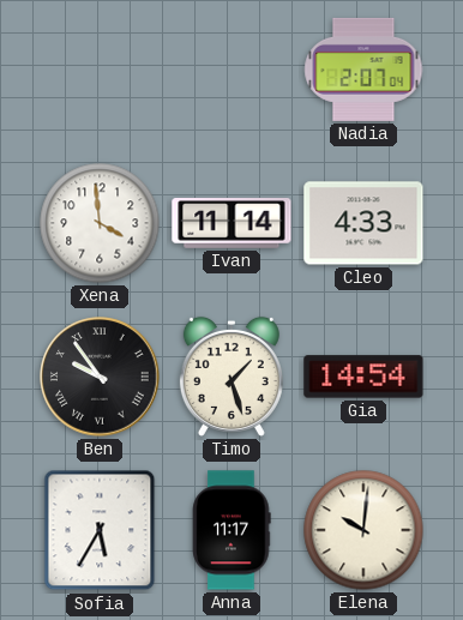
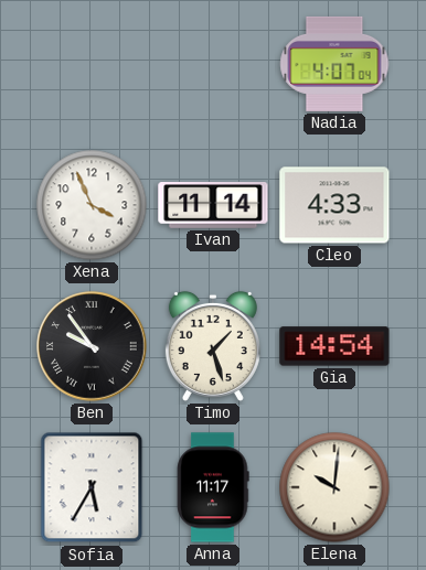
Nadia: 2:07 -> 4:07
Xena: 3:59 -> 3:56
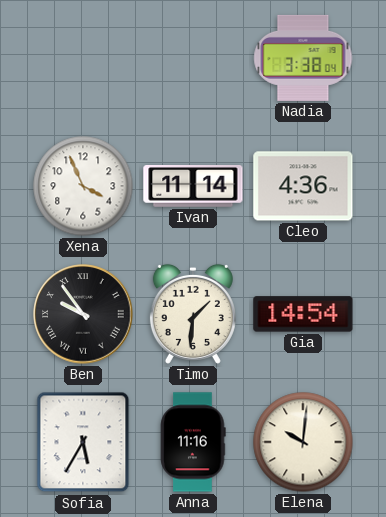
Nadia: 4:07 -> 3:38
Cleo: 4:33 -> 4:36
Timo: 1:27 -> 1:31
Anna: 11:17 -> 11:16
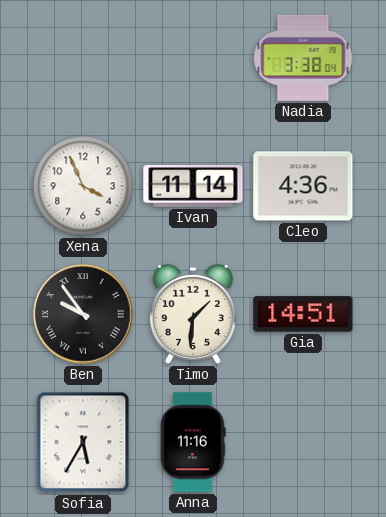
Gia: 14:54 -> 14:51
Elena: 10:01 -> none
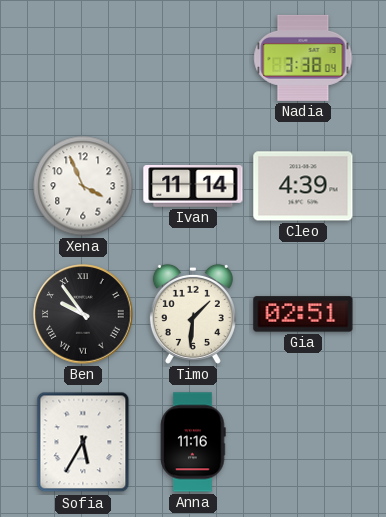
Cleo: 4:36 -> 4:39
Gia: 14:51 -> 02:51
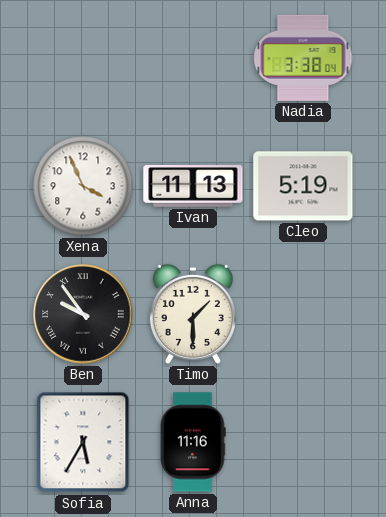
Ivan: 11:14 -> 11:13
Cleo: 4:39 -> 5:19
Timo: 1:31 -> 1:30
Gia: 02:51 -> none
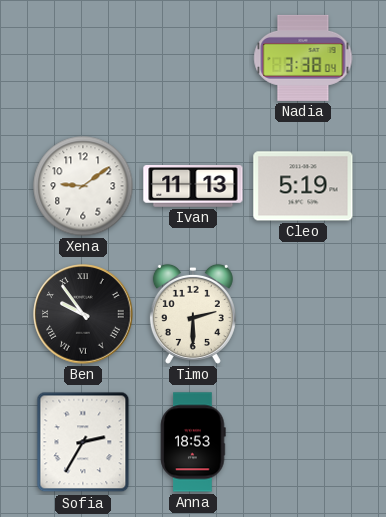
Xena: 3:56 -> 9:09
Timo: 1:30 -> 2:30
Sofia: 5:35 -> 2:35
Anna: 11:16 -> 18:53
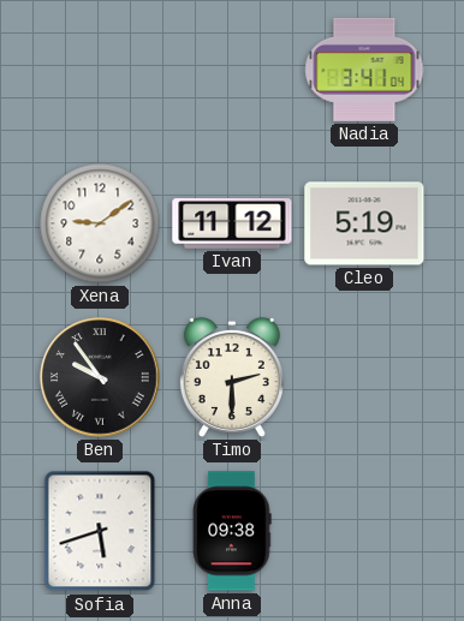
Nadia: 3:38 -> 3:41
Ivan: 11:13 -> 11:12
Sofia: 2:35 -> 5:42
Anna: 18:53 -> 09:38
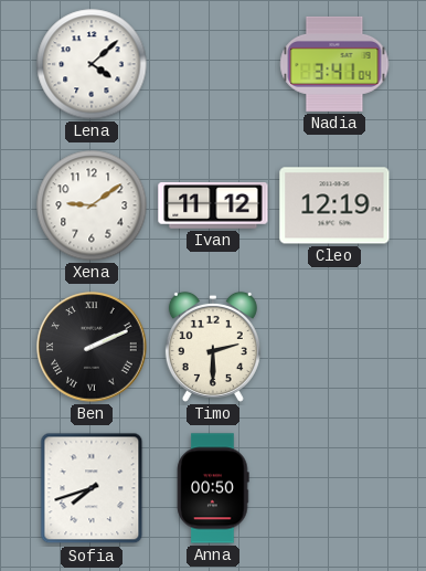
Lena: none -> 4:08
Cleo: 5:19 -> 12:19
Ben: 9:54 -> 2:11
Sofia: 5:42 -> 7:42
Anna: 09:38 -> 00:50
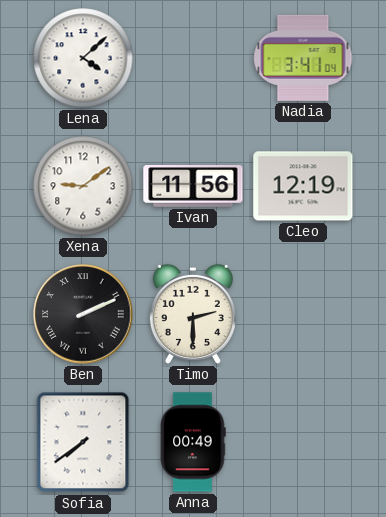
Ivan: 11:12 -> 11:56
Sofia: 7:42 -> 7:39
Anna: 00:50 -> 00:49
